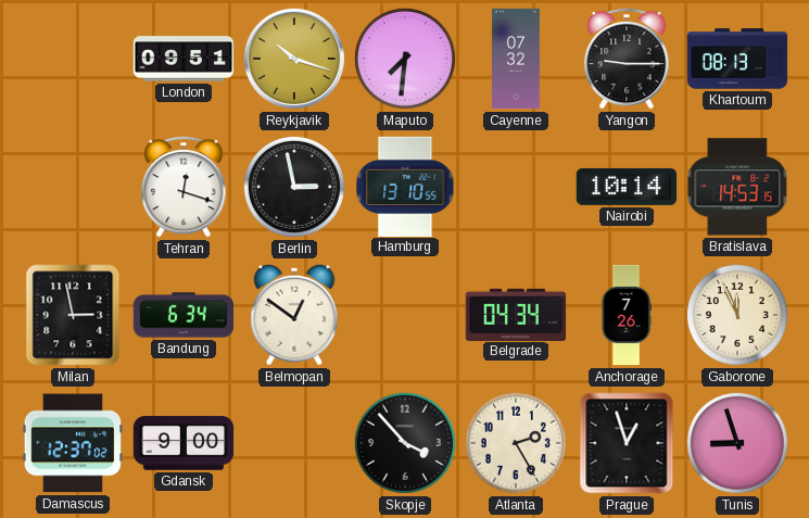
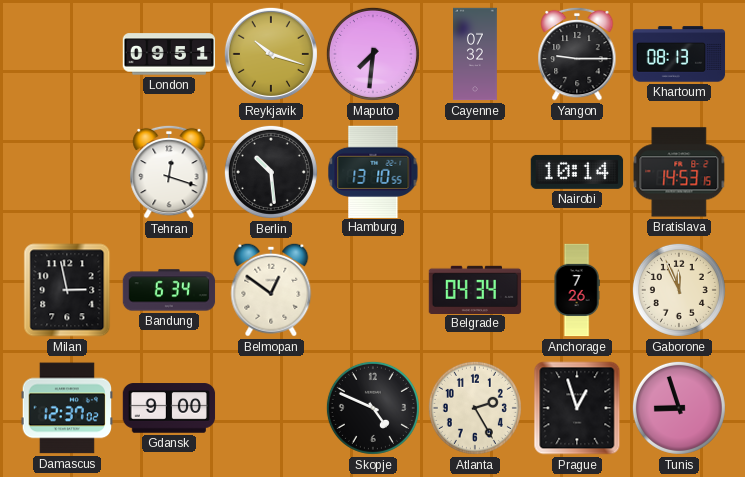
Berlin: 2:58 -> 10:29
Skopje: 3:53 -> 4:49
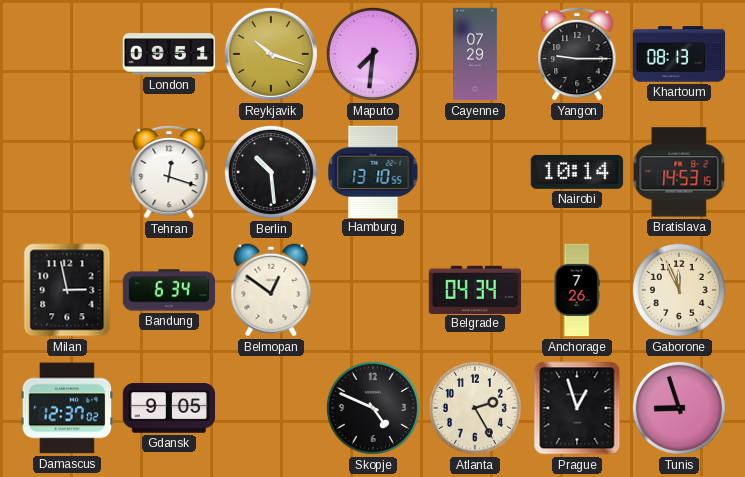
Cayenne: 07:32 -> 07:29
Gdansk: 9:00 -> 9:05
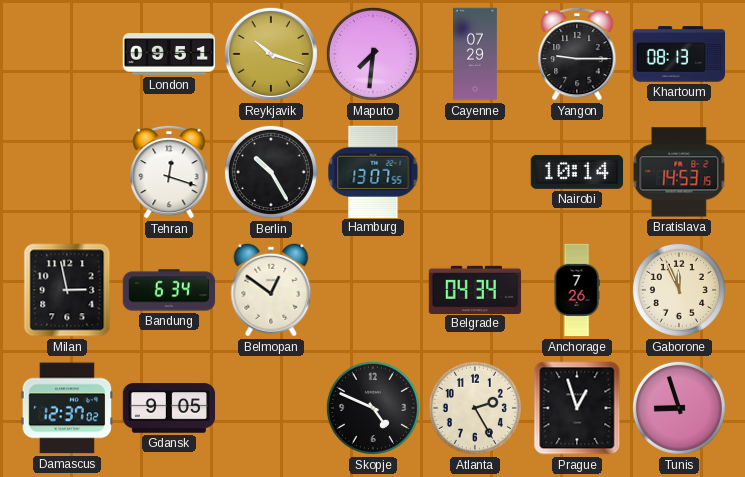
Berlin: 10:29 -> 10:25
Hamburg: 13:10 -> 13:07
